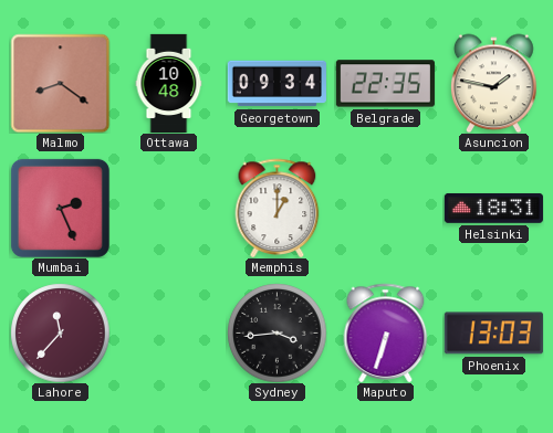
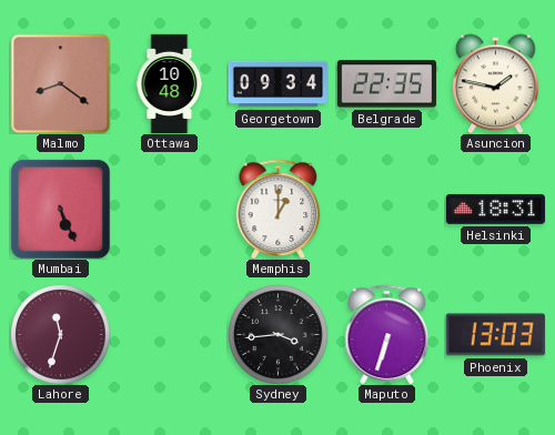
Mumbai: 2:26 -> 5:26
Lahore: 11:37 -> 11:33
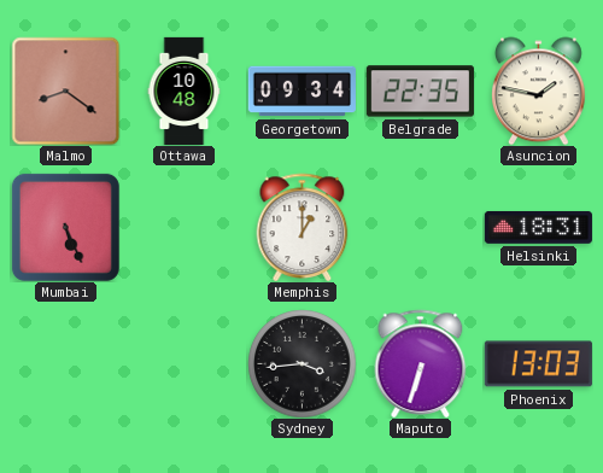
Lahore: 11:33 -> none
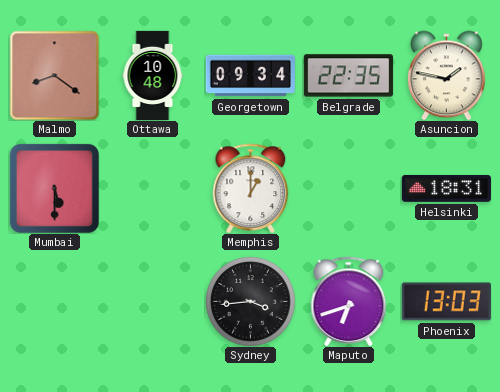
Mumbai: 5:26 -> 5:30
Maputo: 6:33 -> 6:42
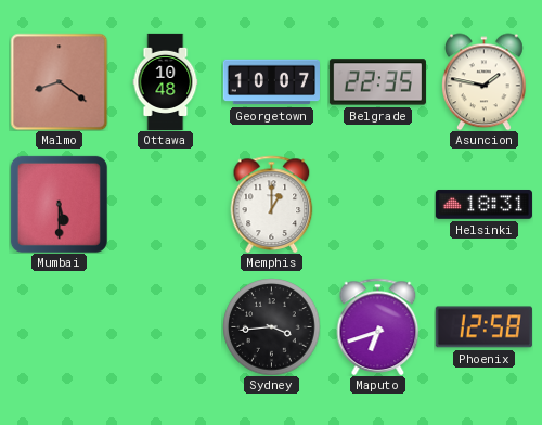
Georgetown: 09:34 -> 10:07
Phoenix: 13:03 -> 12:58
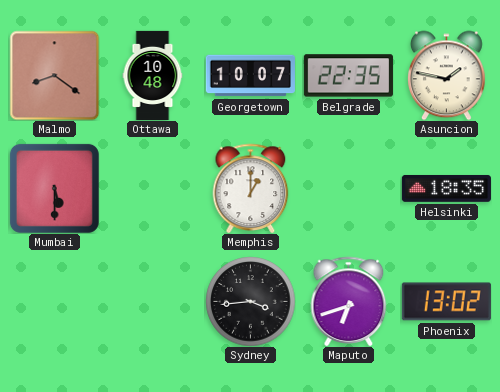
Helsinki: 18:31 -> 18:35
Phoenix: 12:58 -> 13:02
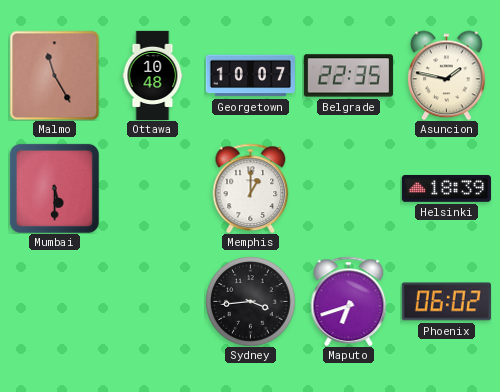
Malmo: 8:21 -> 11:25
Helsinki: 18:35 -> 18:39
Phoenix: 13:02 -> 06:02
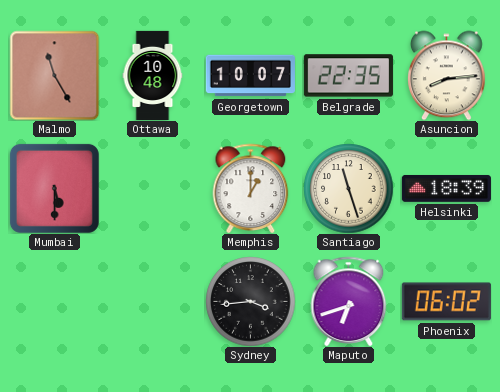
Asuncion: 1:47 -> 8:14
Santiago: none -> 11:27
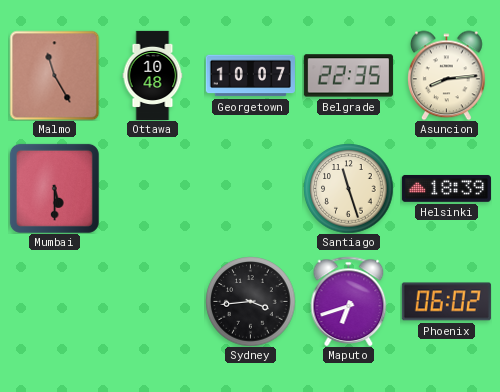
Memphis: 1:00 -> none
